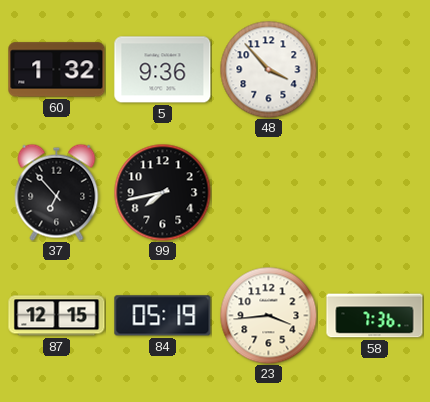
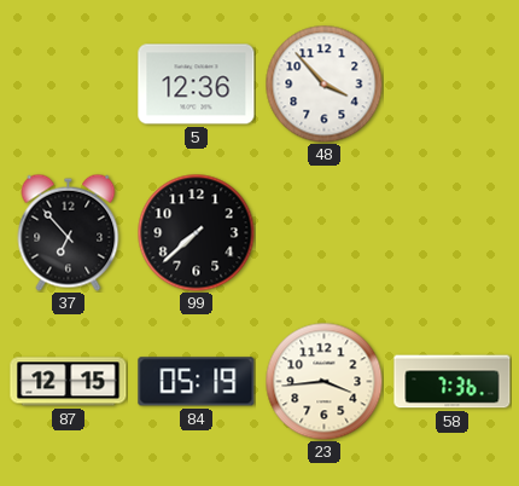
60: 1:32 -> none
5: 9:36 -> 12:36
99: 7:43 -> 7:38
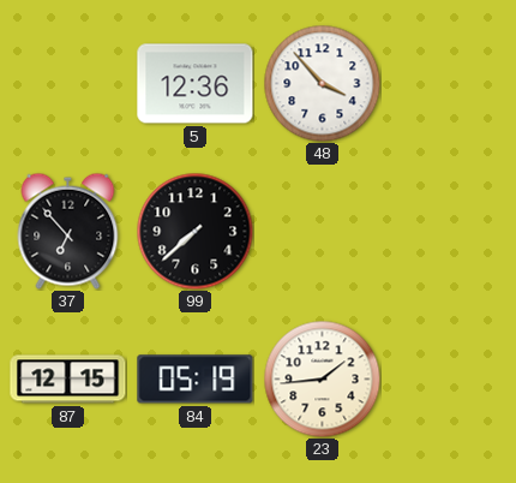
23: 3:44 -> 1:44
58: 7:36 -> none
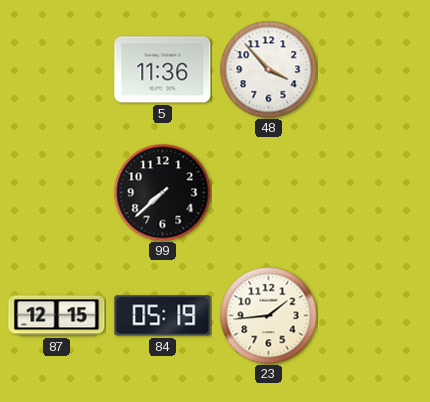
5: 12:36 -> 11:36
37: 6:53 -> none
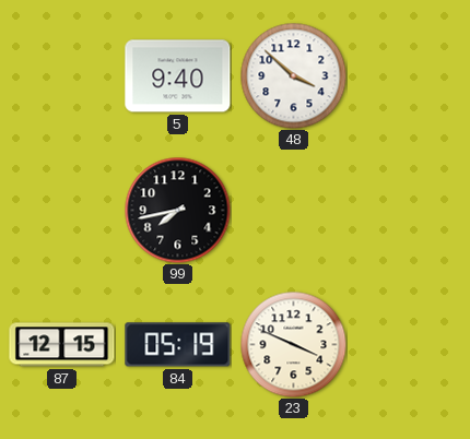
5: 11:36 -> 9:40
48: 3:53 -> 3:52
99: 7:38 -> 7:43
23: 1:44 -> 3:49
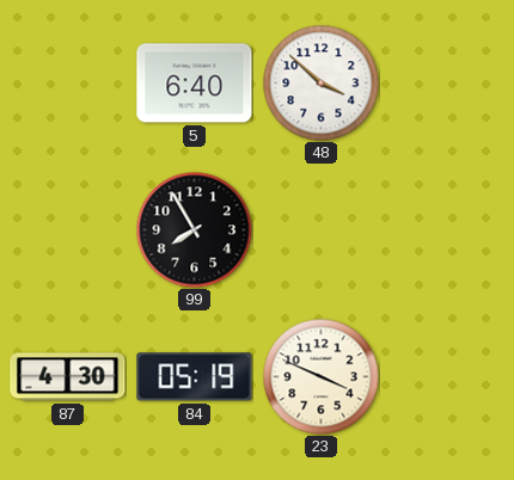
5: 9:40 -> 6:40
99: 7:43 -> 7:55
87: 12:15 -> 4:30
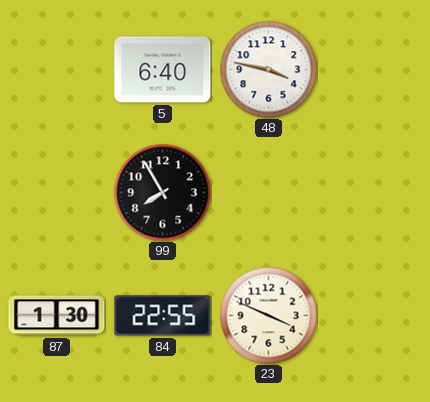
48: 3:52 -> 3:47
87: 4:30 -> 1:30
84: 05:19 -> 22:55
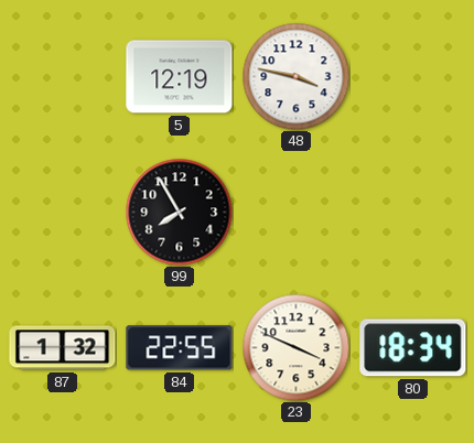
5: 6:40 -> 12:19
87: 1:30 -> 1:32
80: none -> 18:34
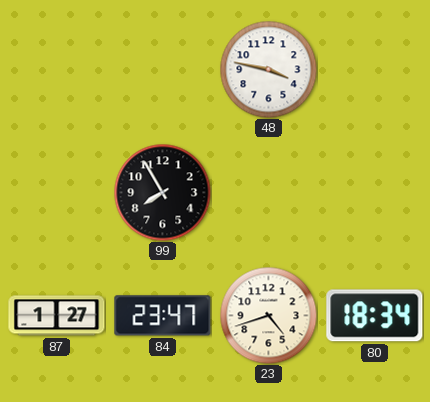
5: 12:19 -> none
87: 1:32 -> 1:27
84: 22:55 -> 23:47
23: 3:49 -> 4:42
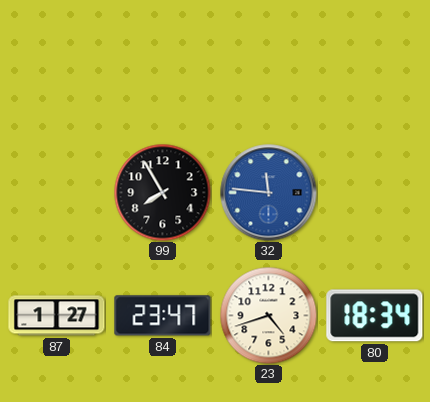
48: 3:47 -> none
32: none -> 11:46
